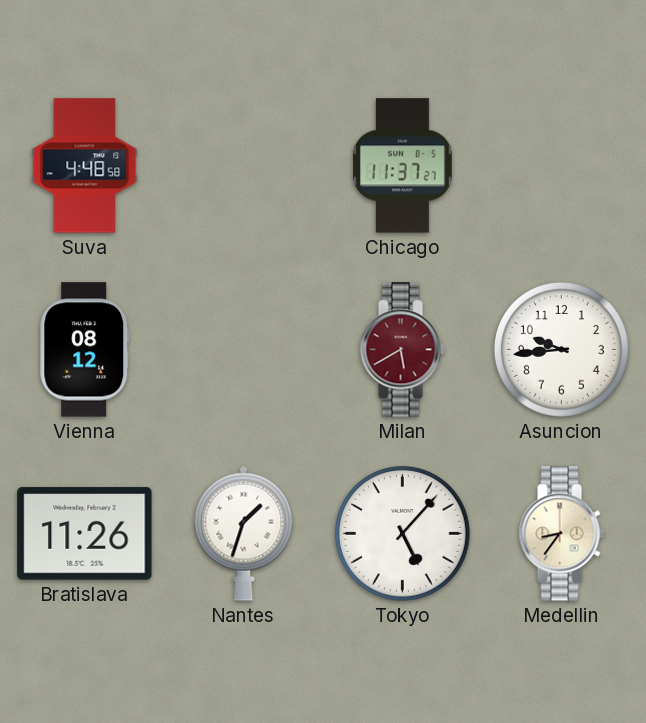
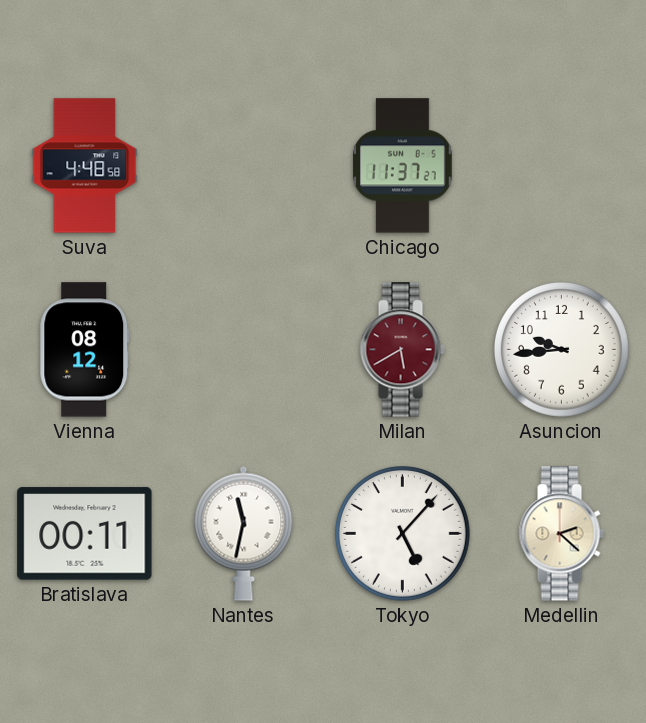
Bratislava: 11:26 -> 00:11
Nantes: 1:33 -> 11:32
Medellin: 8:36 -> 2:22
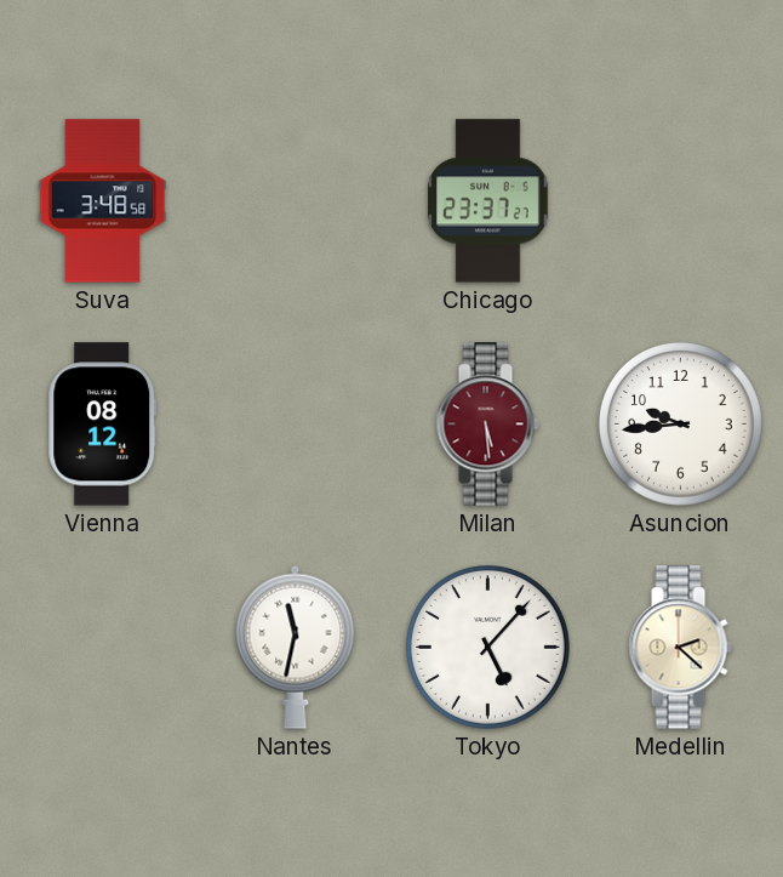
Suva: 4:48 -> 3:48
Chicago: 11:37 -> 23:37
Milan: 5:40 -> 5:29
Bratislava: 00:11 -> none
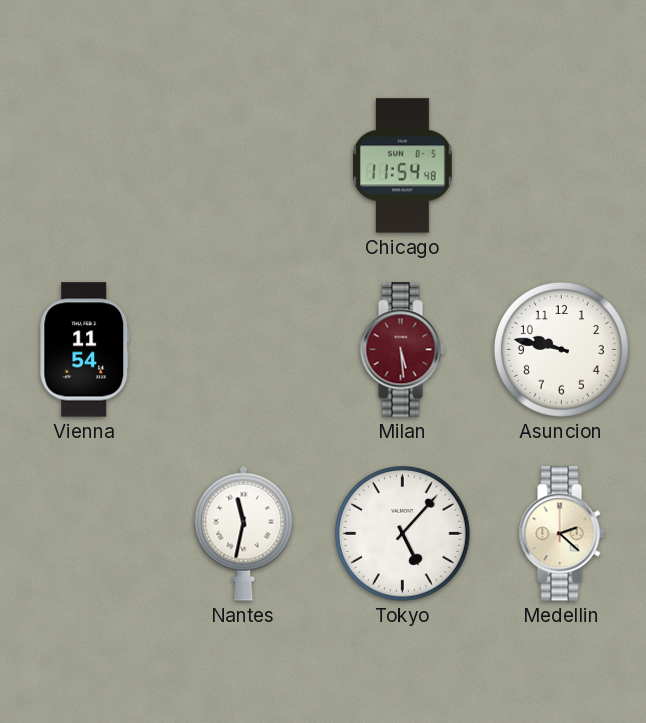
Suva: 3:48 -> none
Chicago: 23:37 -> 11:54
Vienna: 08:12 -> 11:54
Asuncion: 9:44 -> 9:47
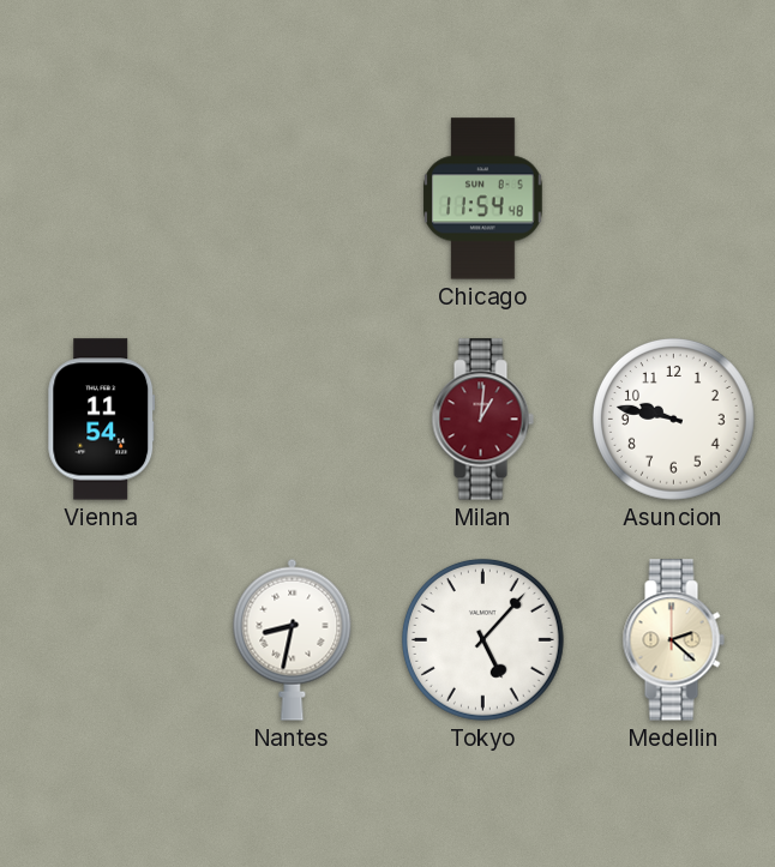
Milan: 5:29 -> 1:01
Nantes: 11:32 -> 8:32
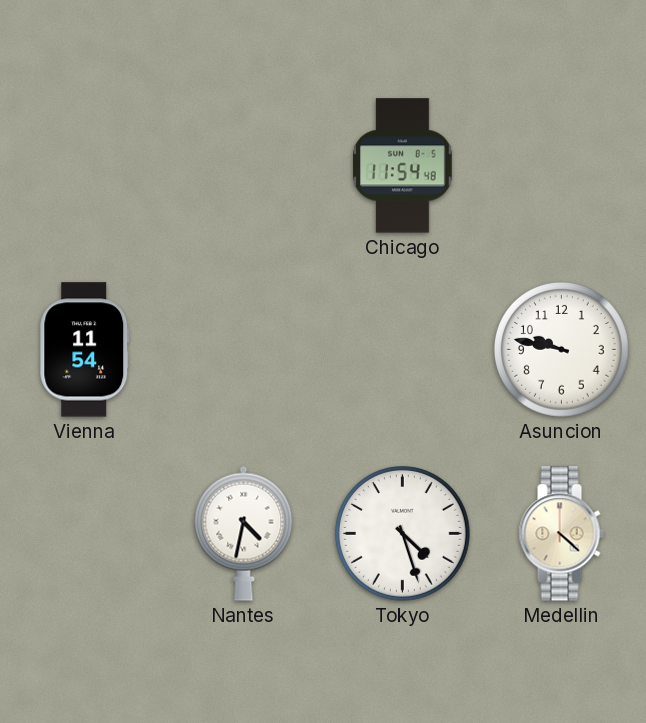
Milan: 1:01 -> none
Nantes: 8:32 -> 4:32
Tokyo: 5:07 -> 4:27
Medellin: 2:22 -> 4:22
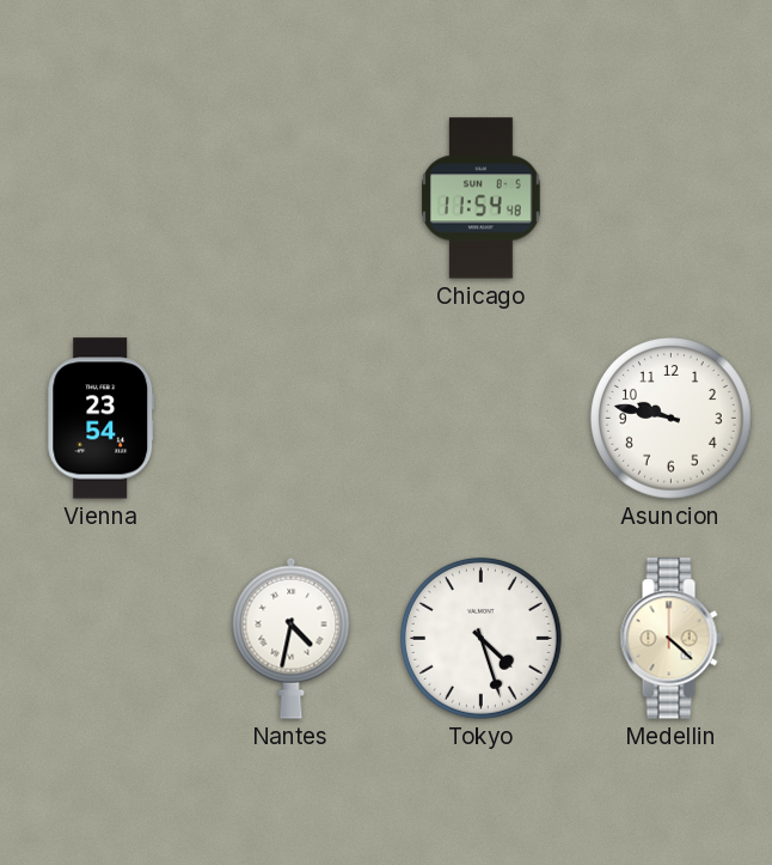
Vienna: 11:54 -> 23:54
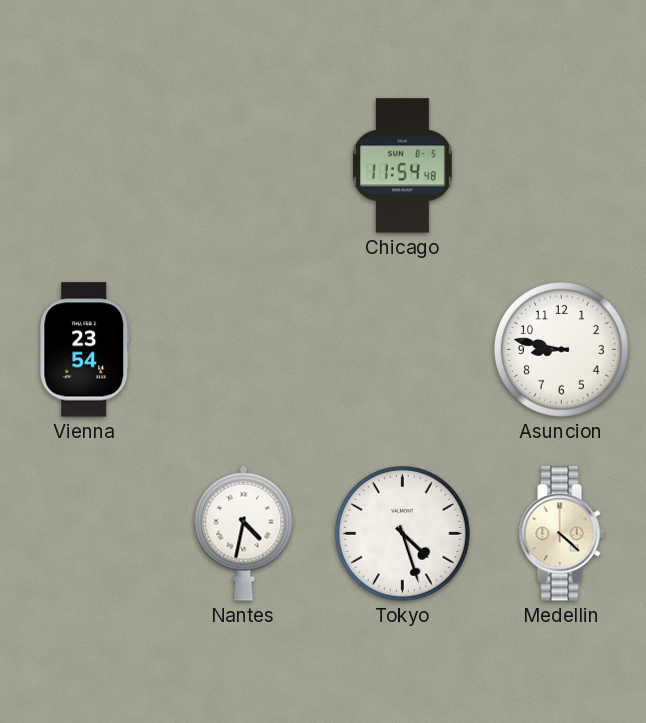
Asuncion: 9:47 -> 8:47
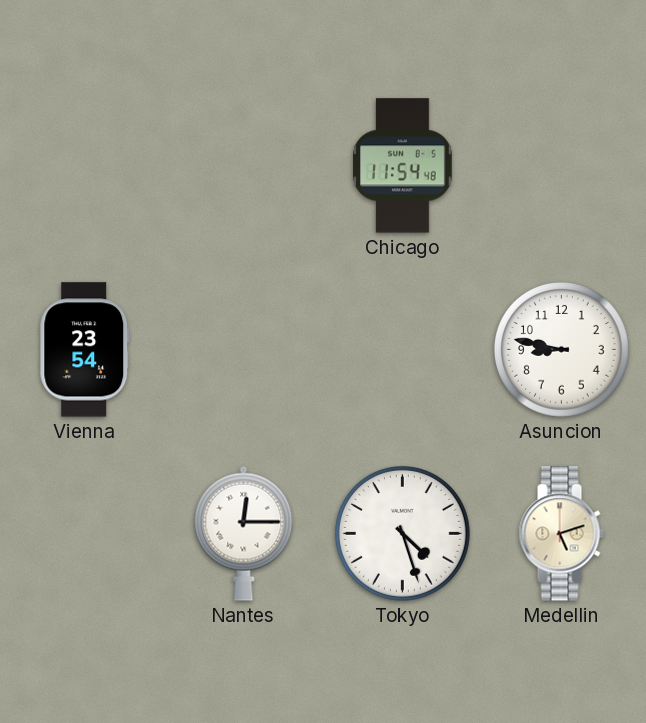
Nantes: 4:32 -> 12:15
Medellin: 4:22 -> 5:12
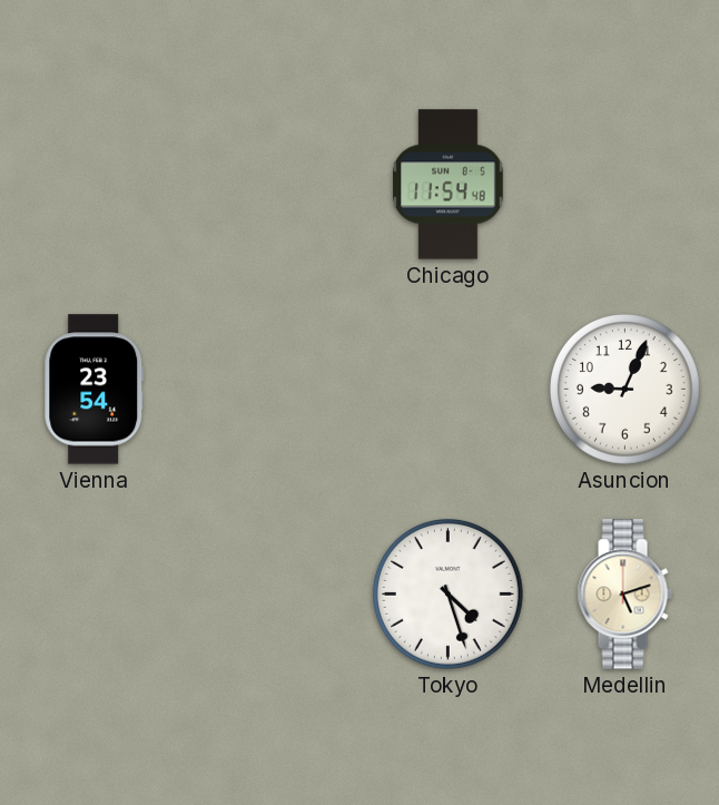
Asuncion: 8:47 -> 9:04
Nantes: 12:15 -> none
